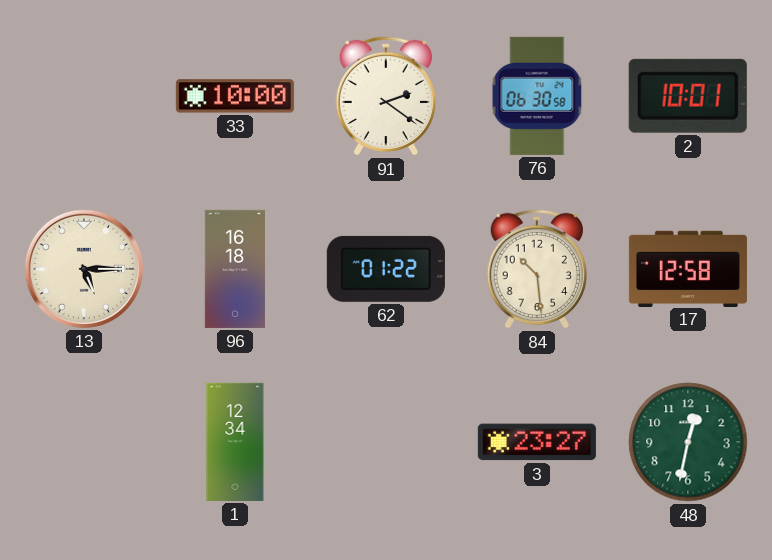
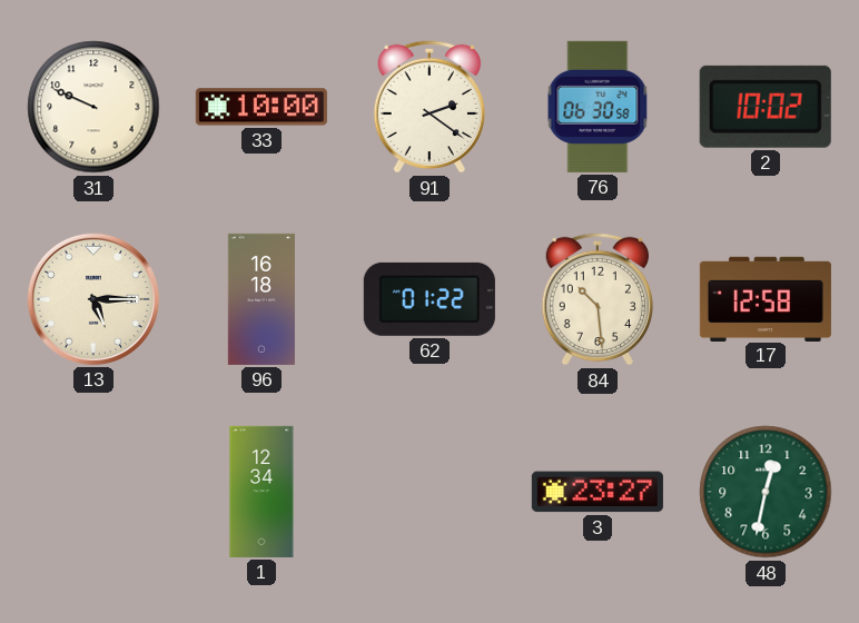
31: none -> 9:49
2: 10:01 -> 10:02
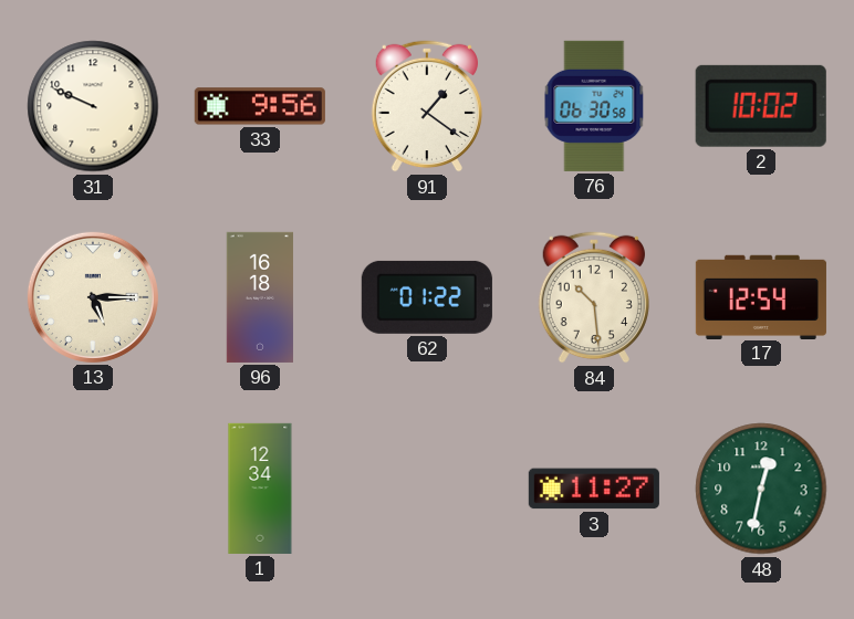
33: 10:00 -> 9:56
91: 2:21 -> 1:21
17: 12:58 -> 12:54
3: 23:27 -> 11:27
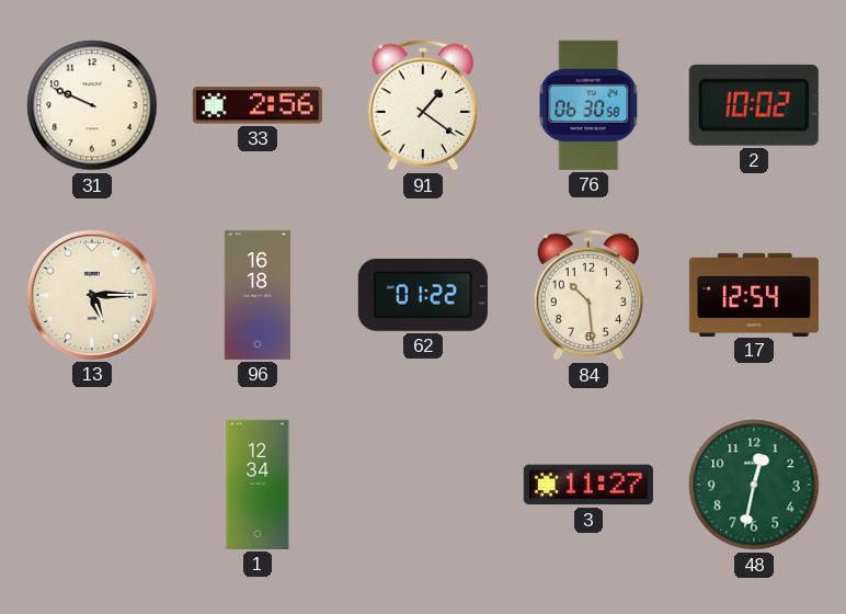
33: 9:56 -> 2:56
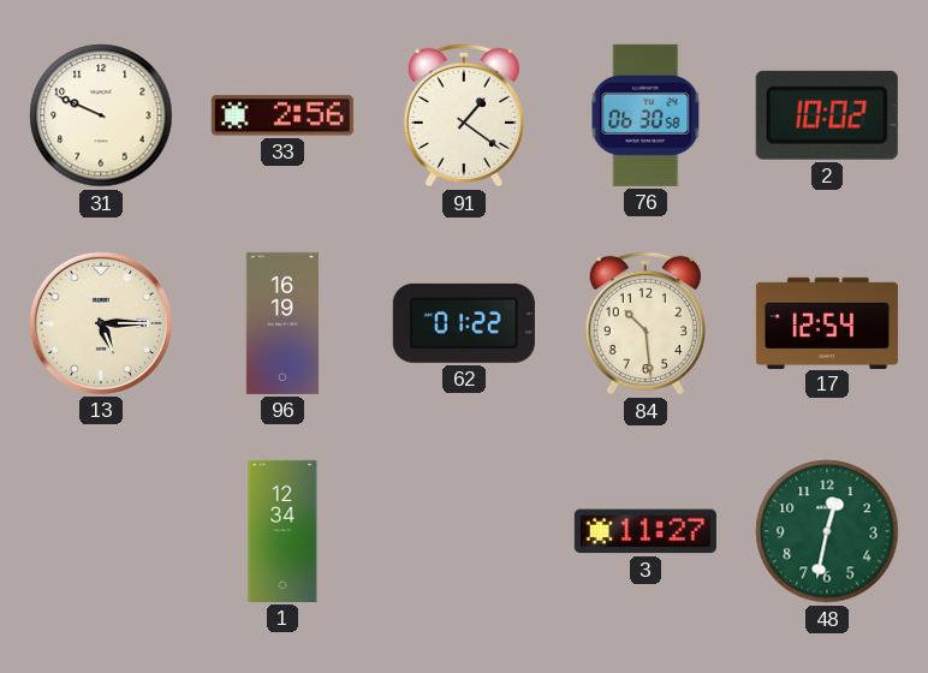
96: 16:18 -> 16:19
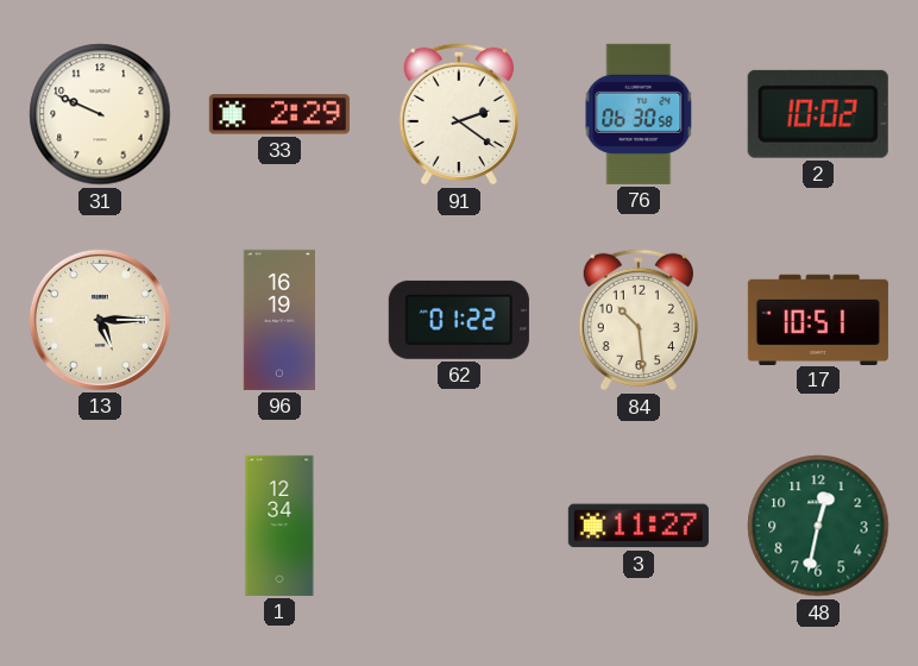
33: 2:56 -> 2:29
91: 1:21 -> 2:21
17: 12:54 -> 10:51
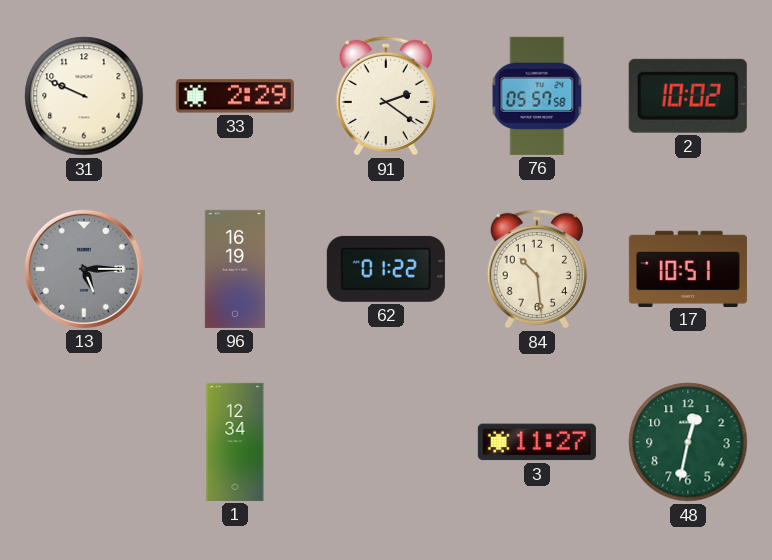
76: 06:30 -> 05:57
13 dial: cream -> grey
